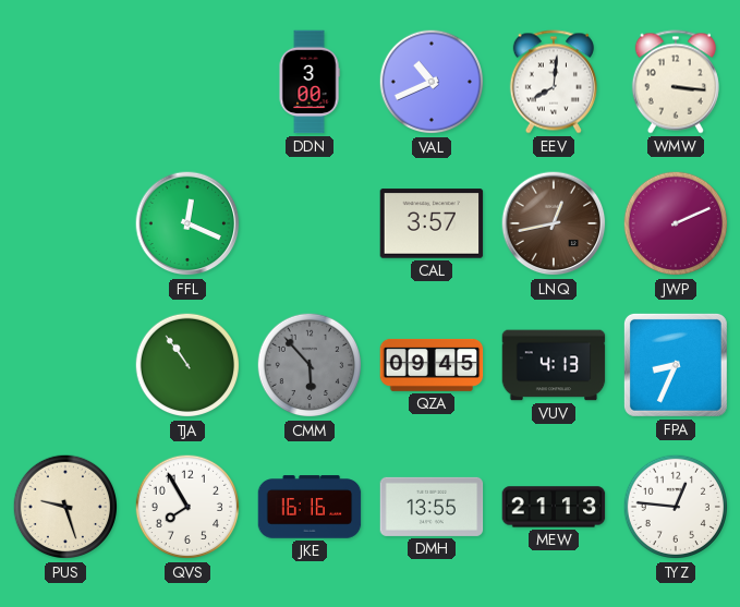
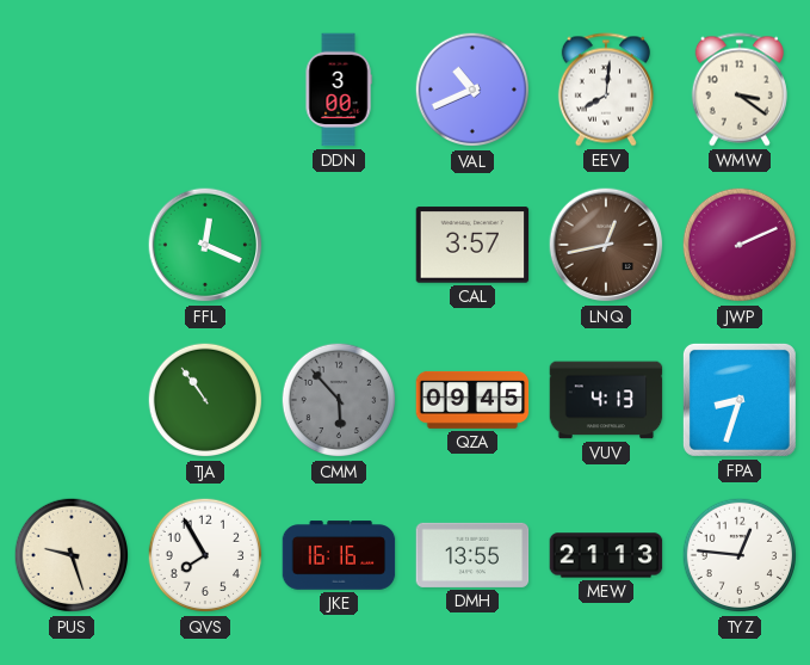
WMW: 3:16 -> 3:21
FPA: 8:34 -> 8:33
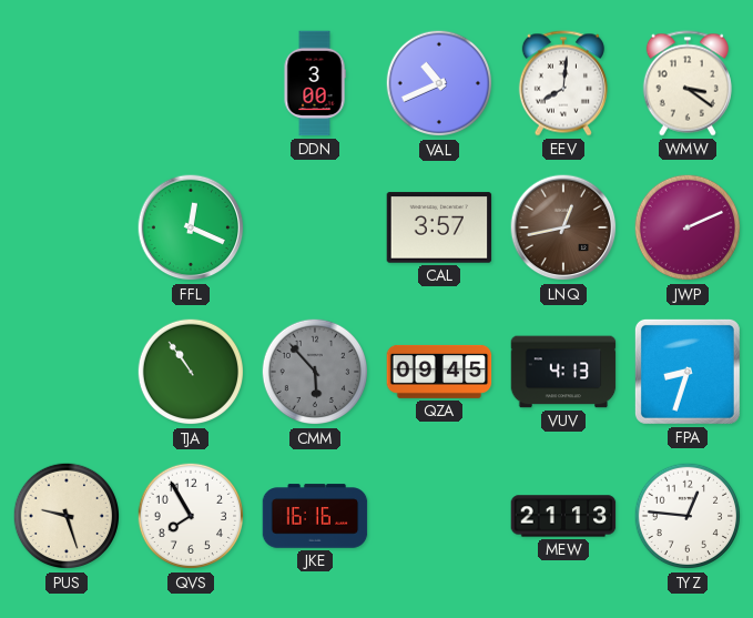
DMH: 13:55 -> none
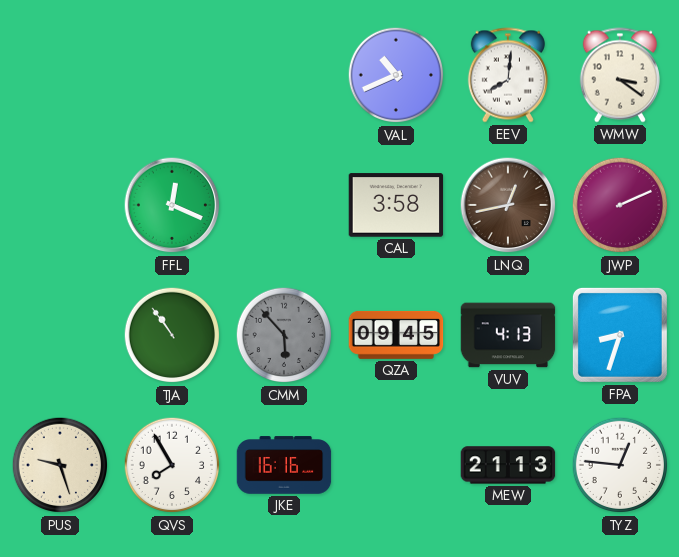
DDN: 3:00 -> none
CAL: 3:57 -> 3:58
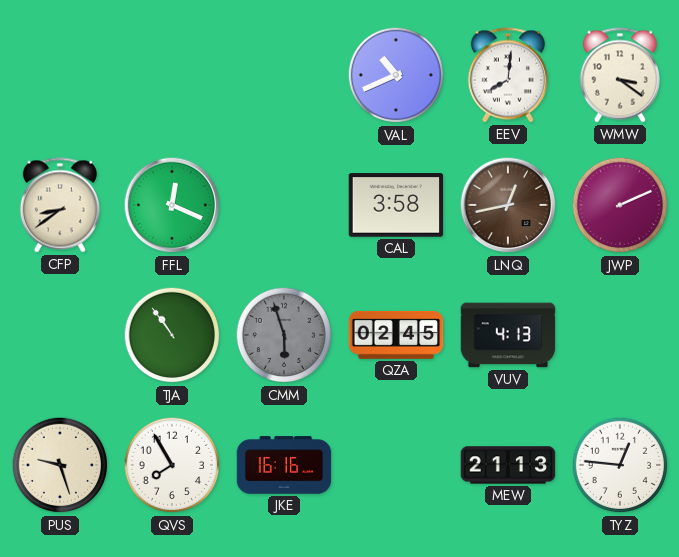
CFP: none -> 8:39
CMM: 5:53 -> 5:57
QZA: 09:45 -> 02:45
FPA: 8:33 -> none
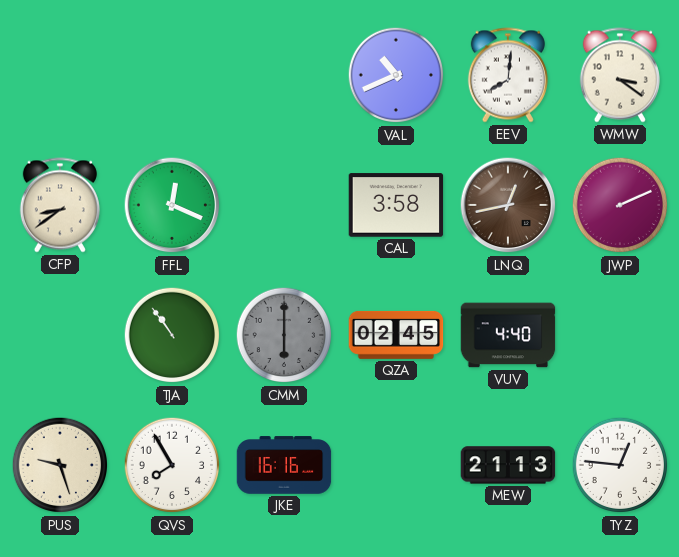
CMM: 5:57 -> 6:00
VUV: 4:13 -> 4:40
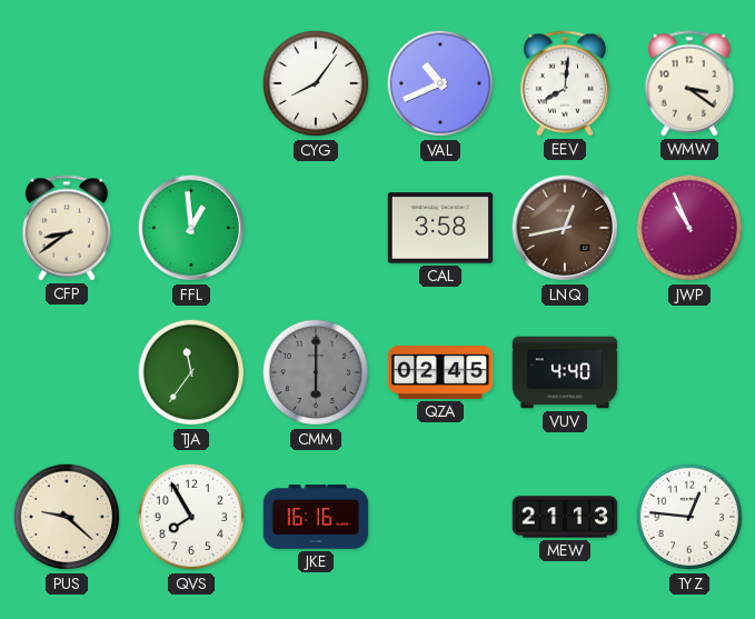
CYG: none -> 8:06
FFL: 12:19 -> 12:59
JWP: 2:11 -> 10:56
TJA: 10:54 -> 11:36
PUS: 9:27 -> 9:22
